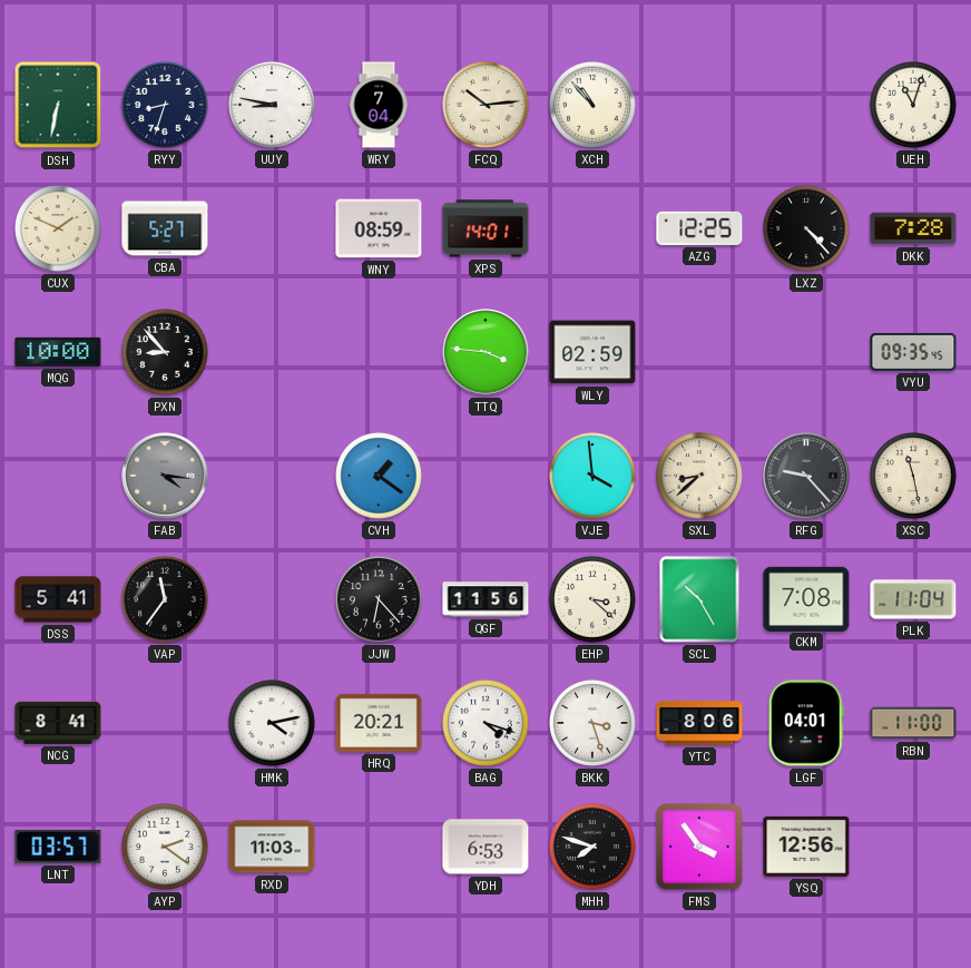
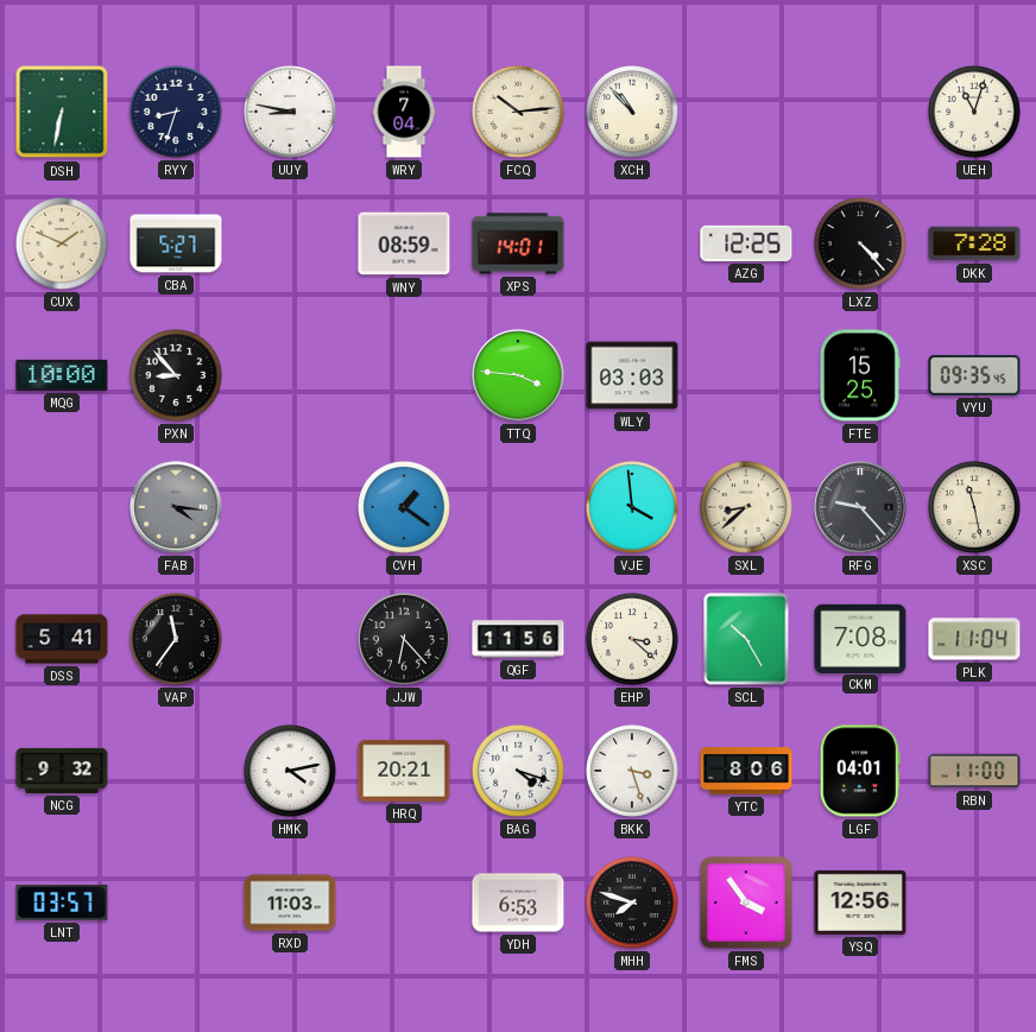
WLY: 02:59 -> 03:03
FTE: none -> 15:25
NCG: 8:41 -> 9:32
AYP: 2:21 -> none
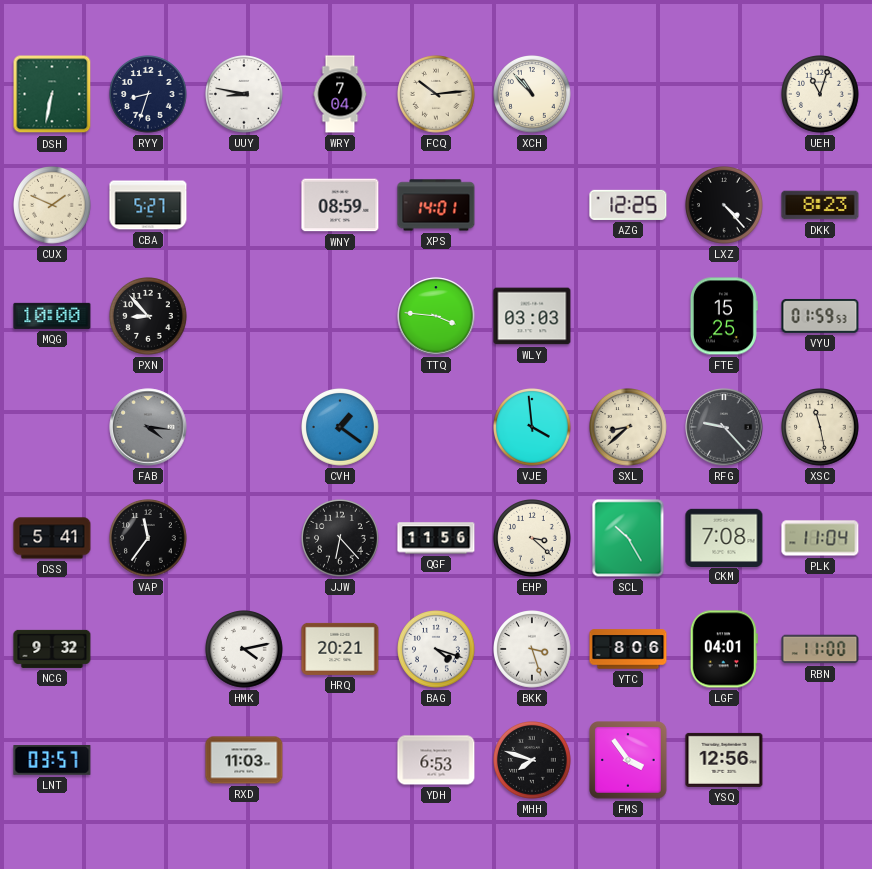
DKK: 7:28 -> 8:23
VYU: 09:35 -> 01:59
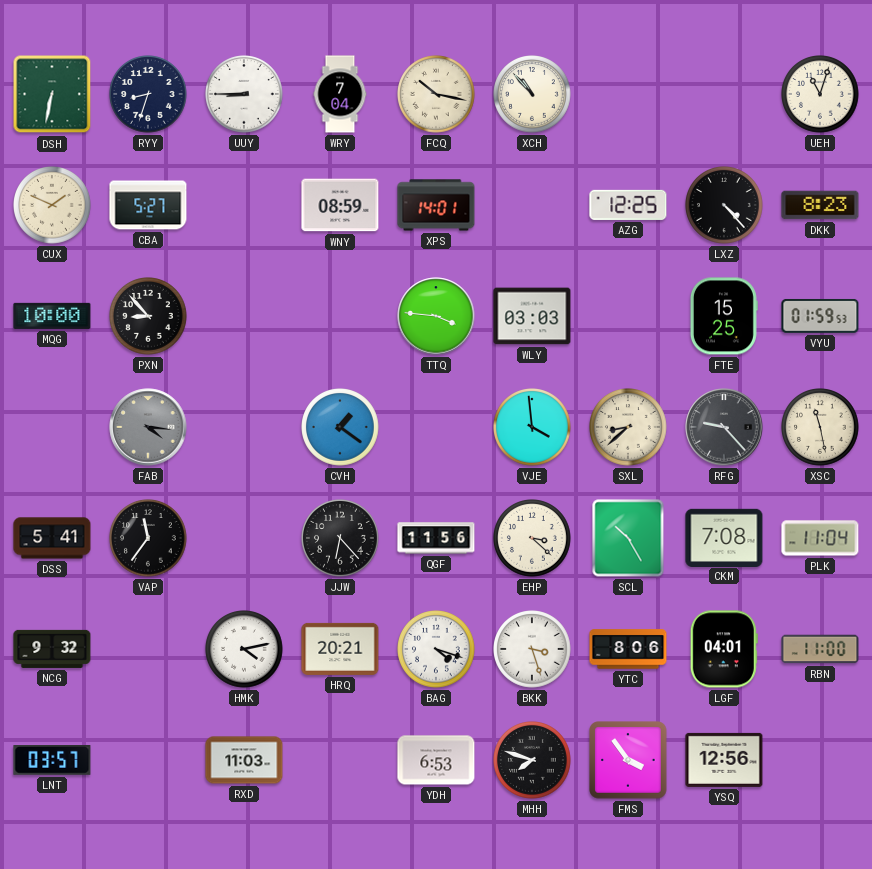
UUY: 8:47 -> 8:45
FCQ: 10:14 -> 10:17
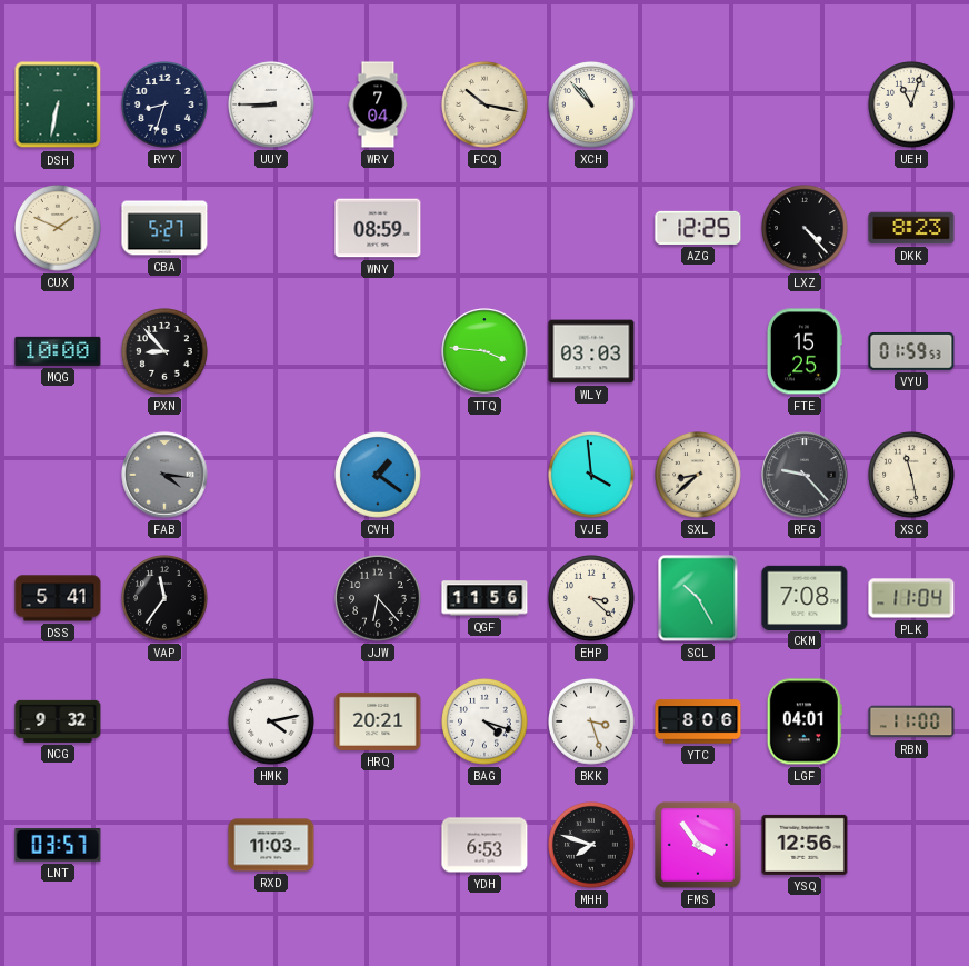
XPS: 14:01 -> none
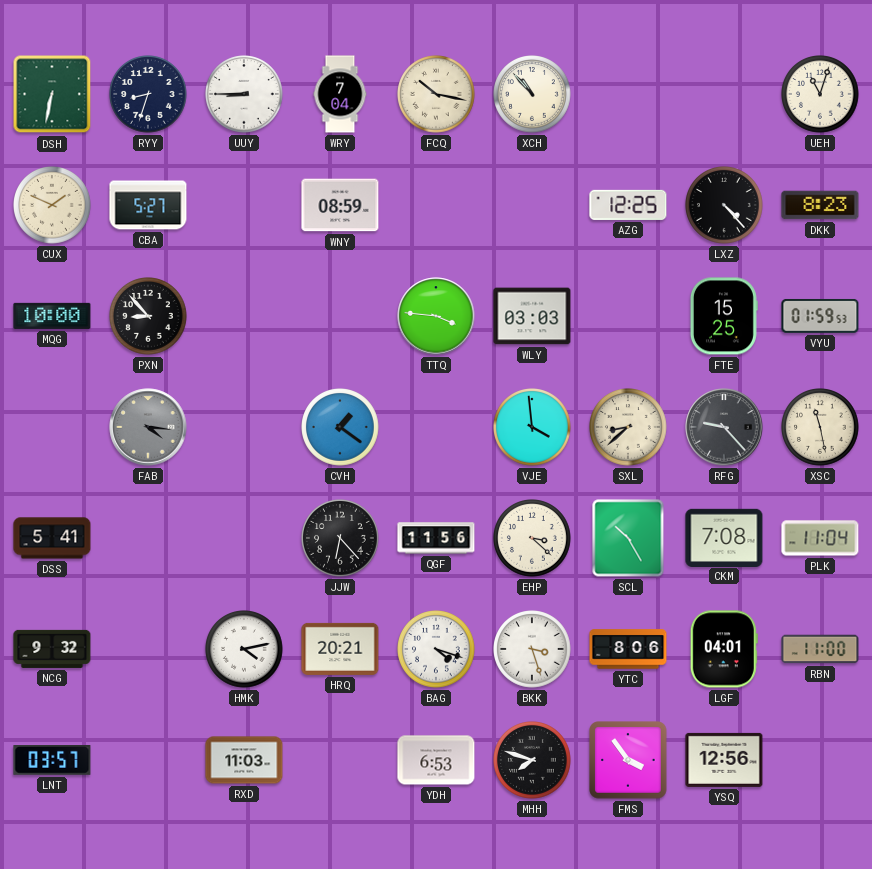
VAP: 11:36 -> none
